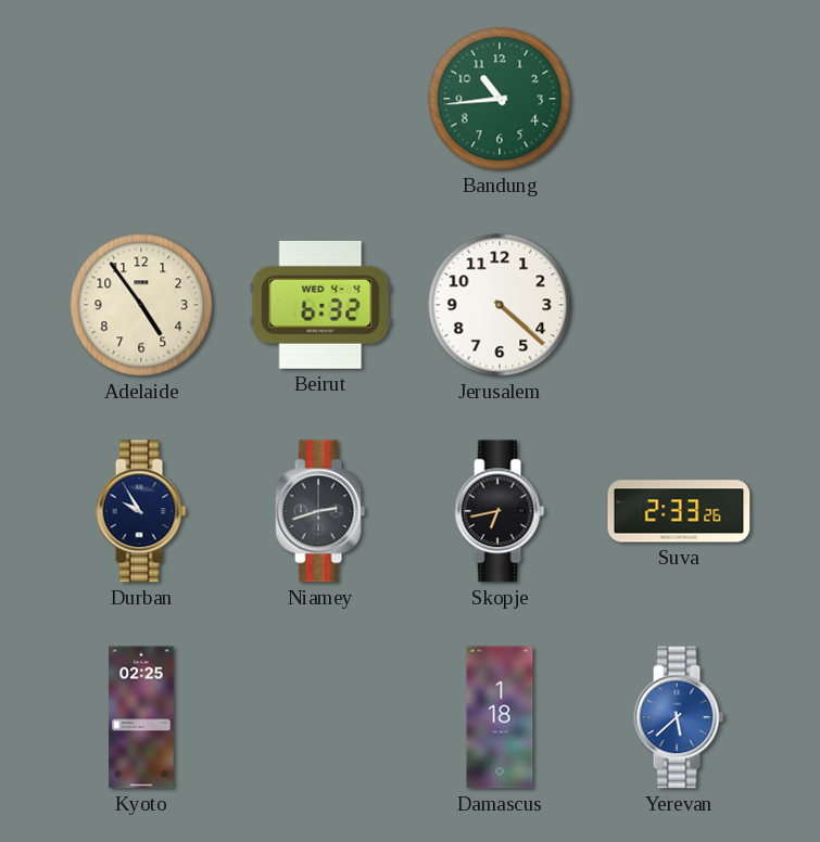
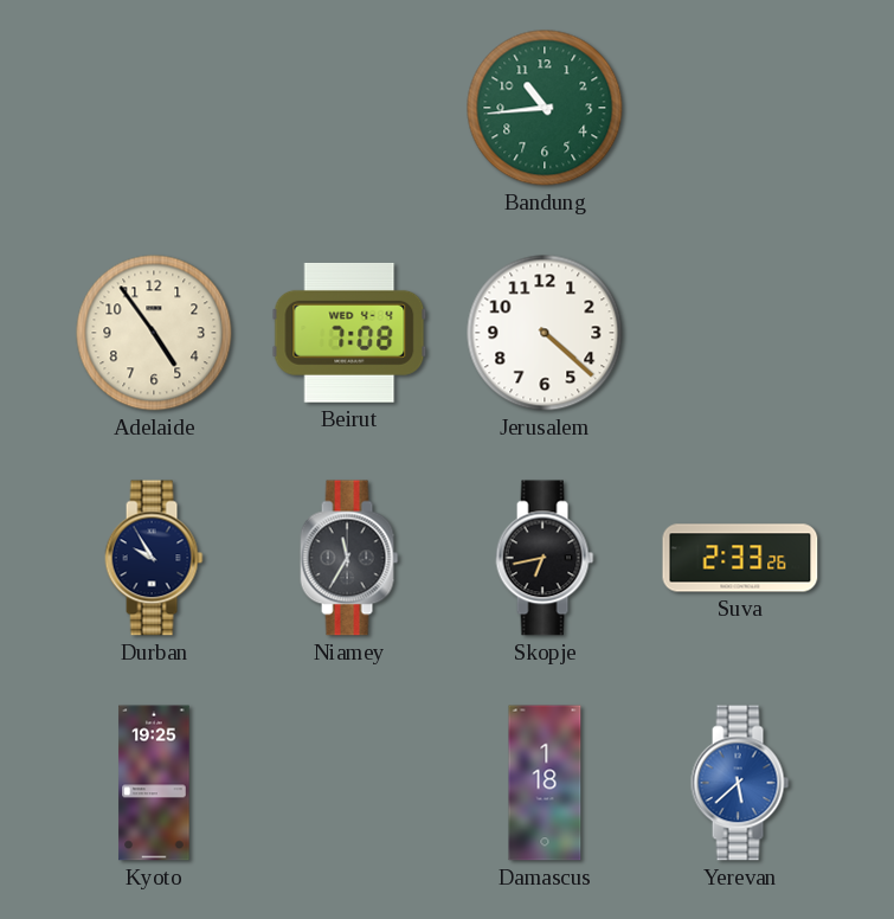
Beirut: 6:32 -> 7:08
Niamey: 2:42 -> 11:35
Kyoto: 02:25 -> 19:25
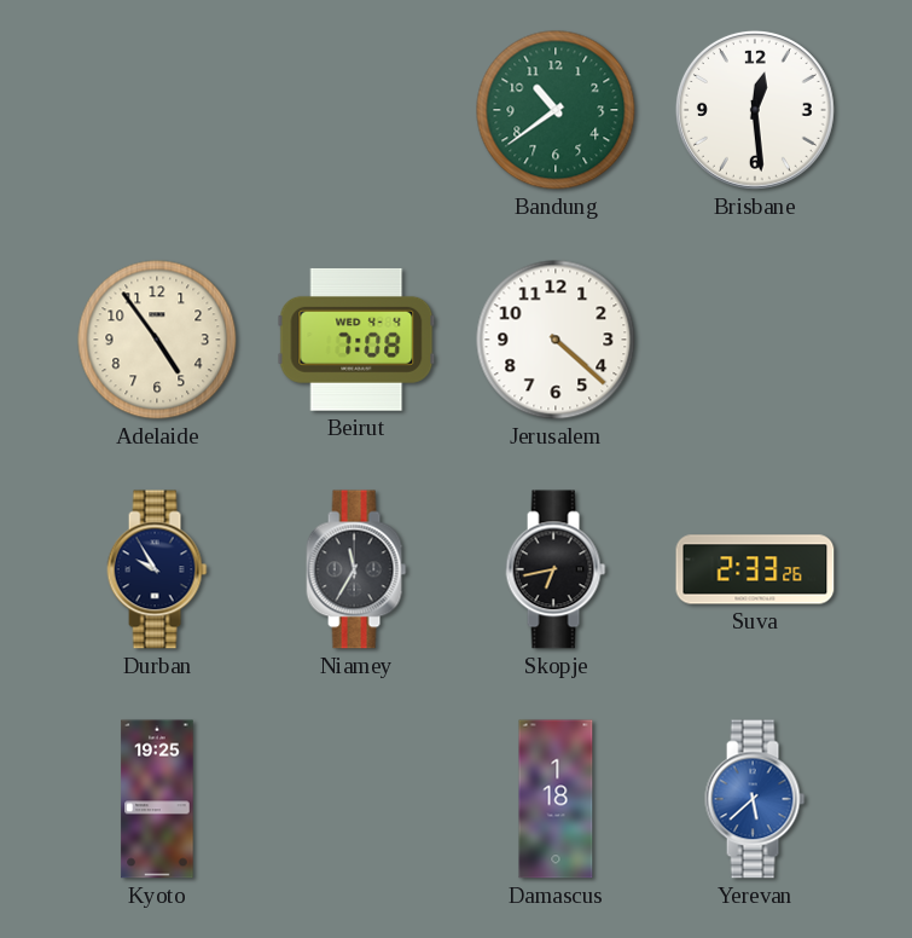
Bandung: 10:44 -> 10:39
Brisbane: none -> 12:29
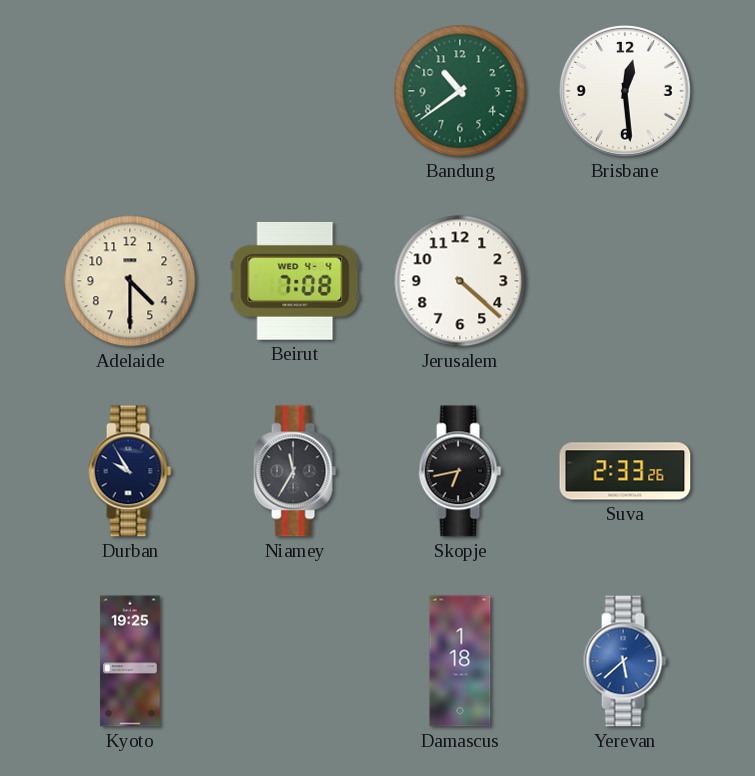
Adelaide: 4:54 -> 4:30
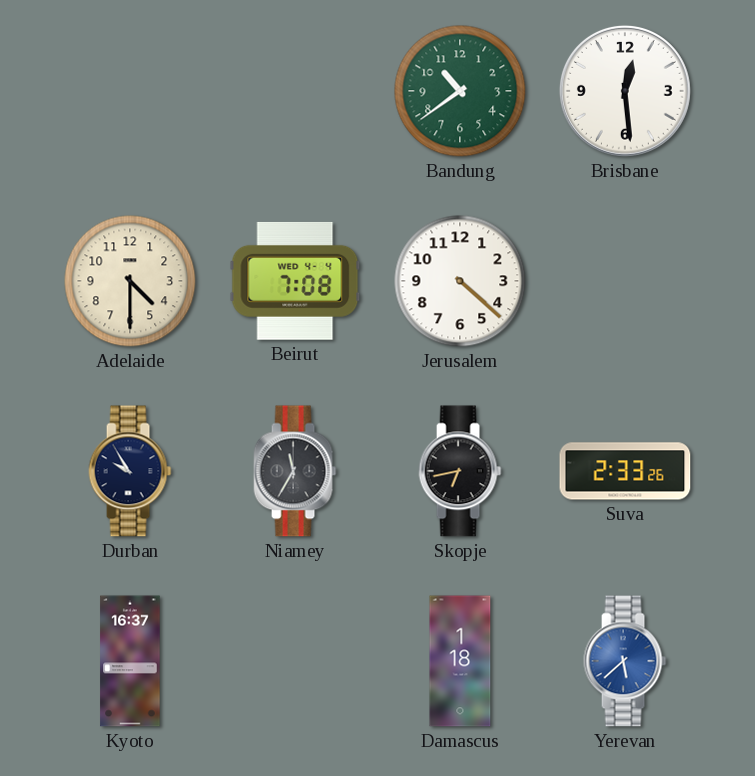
Kyoto: 19:25 -> 16:37
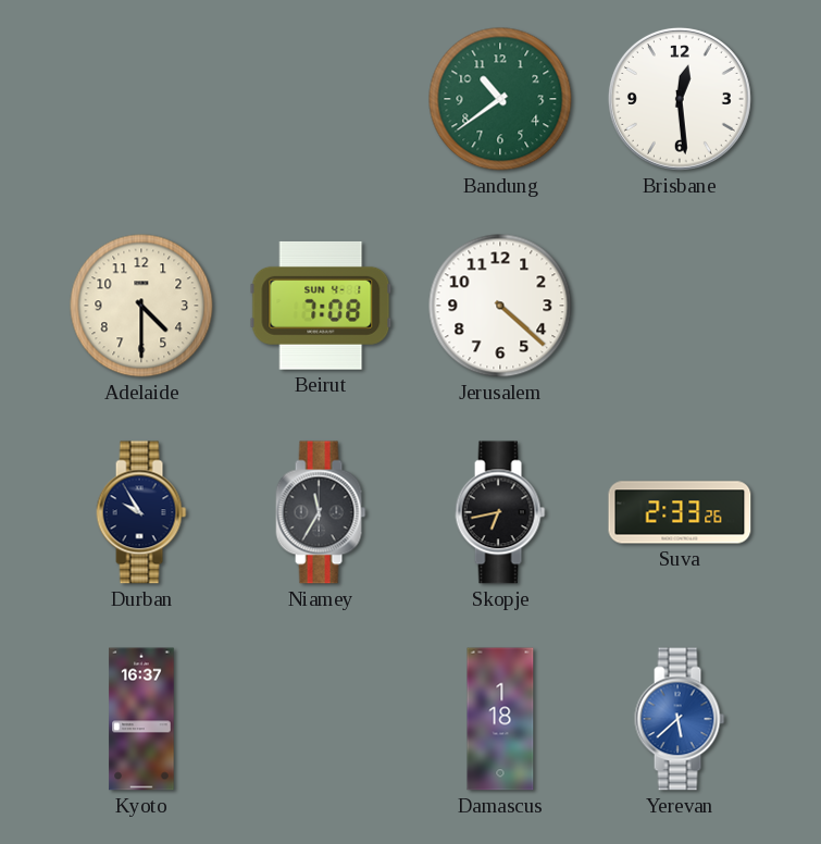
Beirut date: WED 4-4 -> SUN 4-1
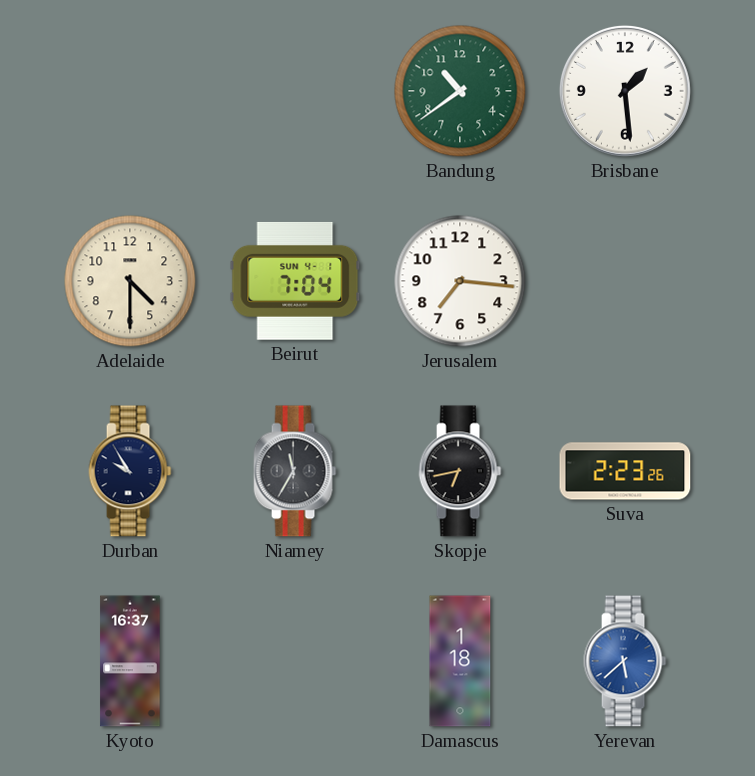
Brisbane: 12:29 -> 1:29
Beirut: 7:08 -> 7:04
Jerusalem: 4:22 -> 7:16
Suva: 2:33 -> 2:23
